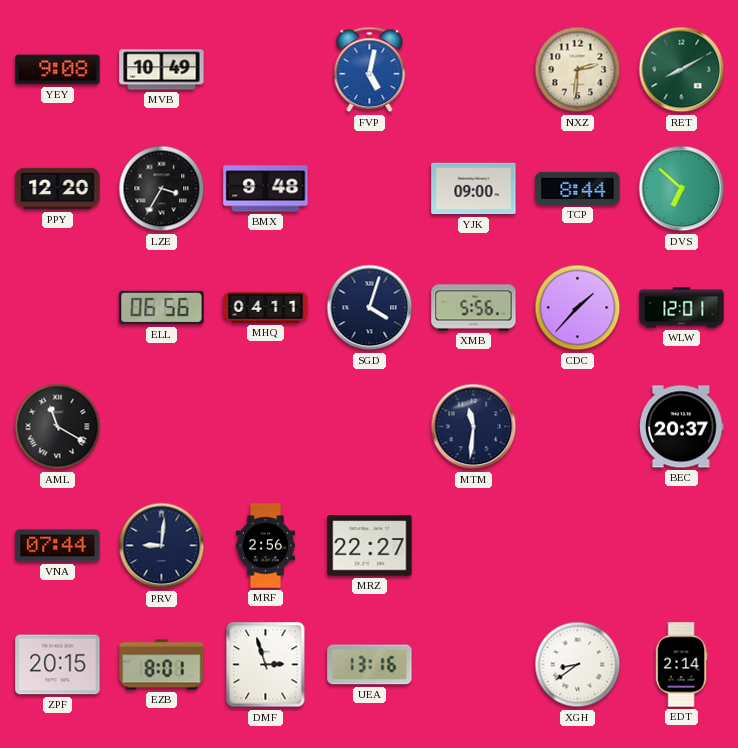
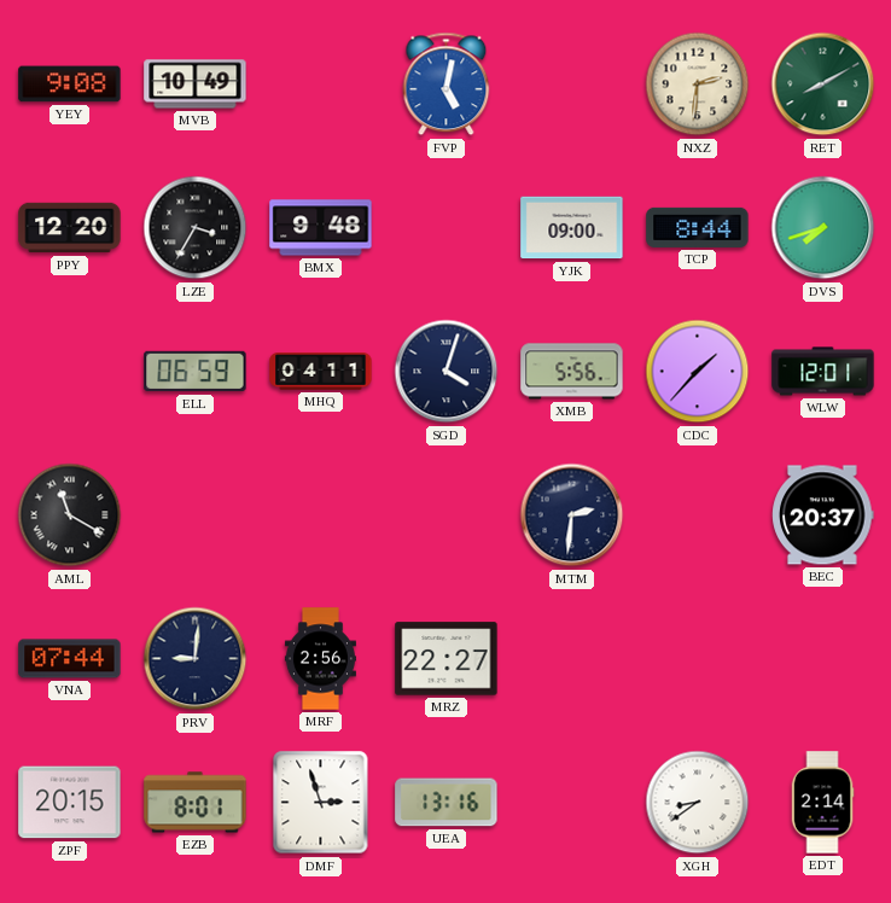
DVS: 6:52 -> 7:42
ELL: 06:56 -> 06:59
MTM: 11:31 -> 2:31
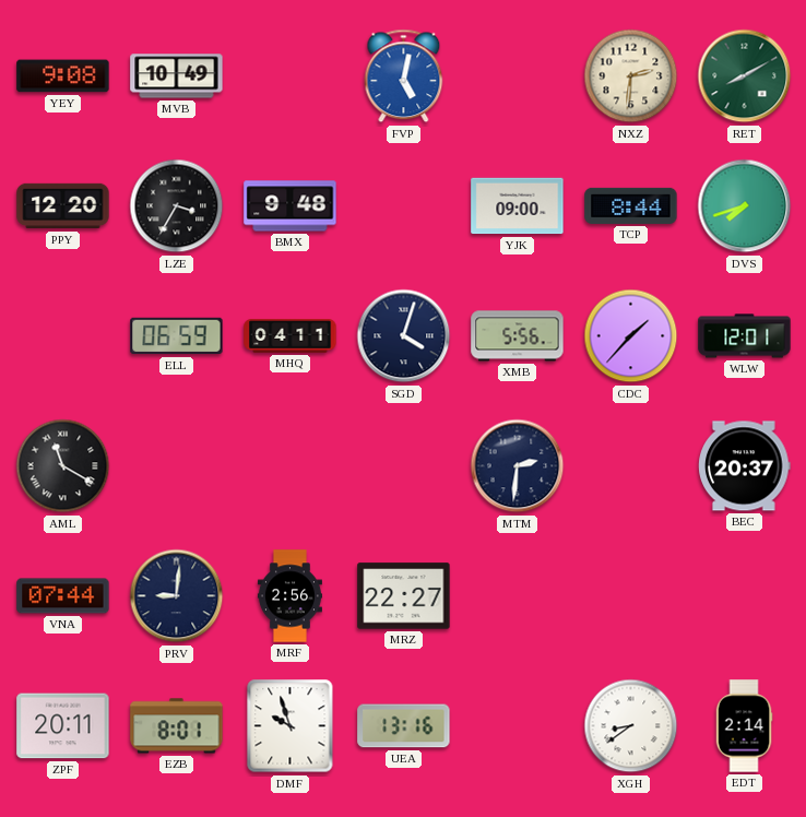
ZPF: 20:15 -> 20:11
DMF: 2:57 -> 9:57
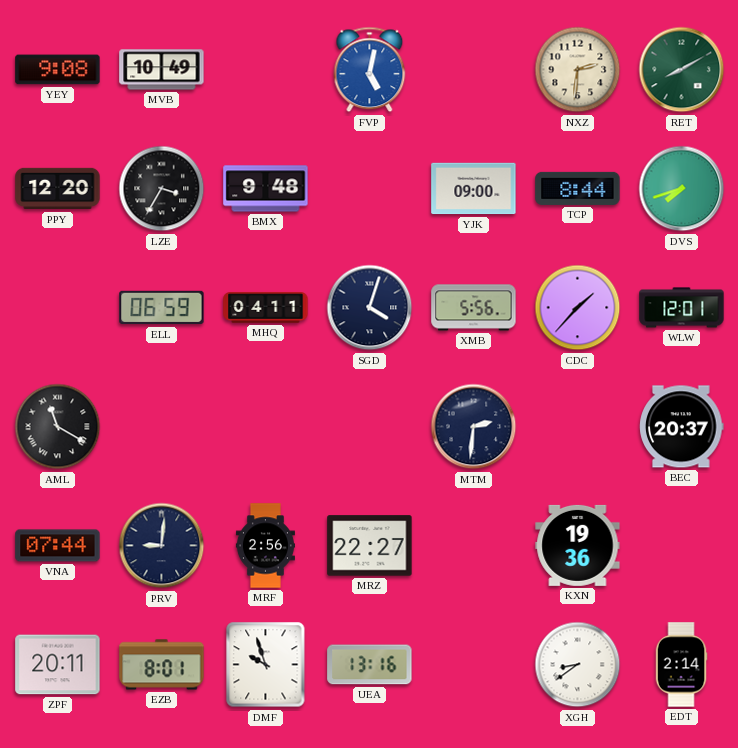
KXN: none -> 19:36
